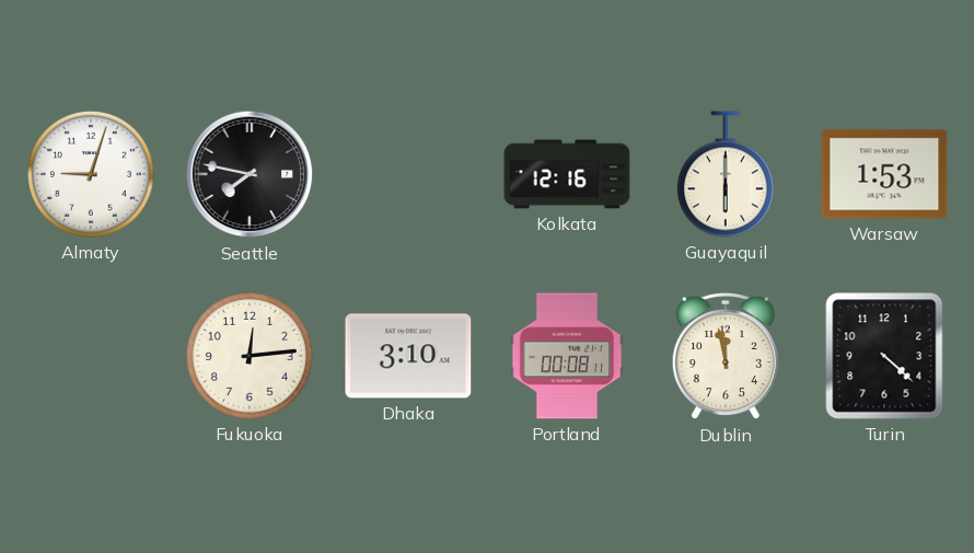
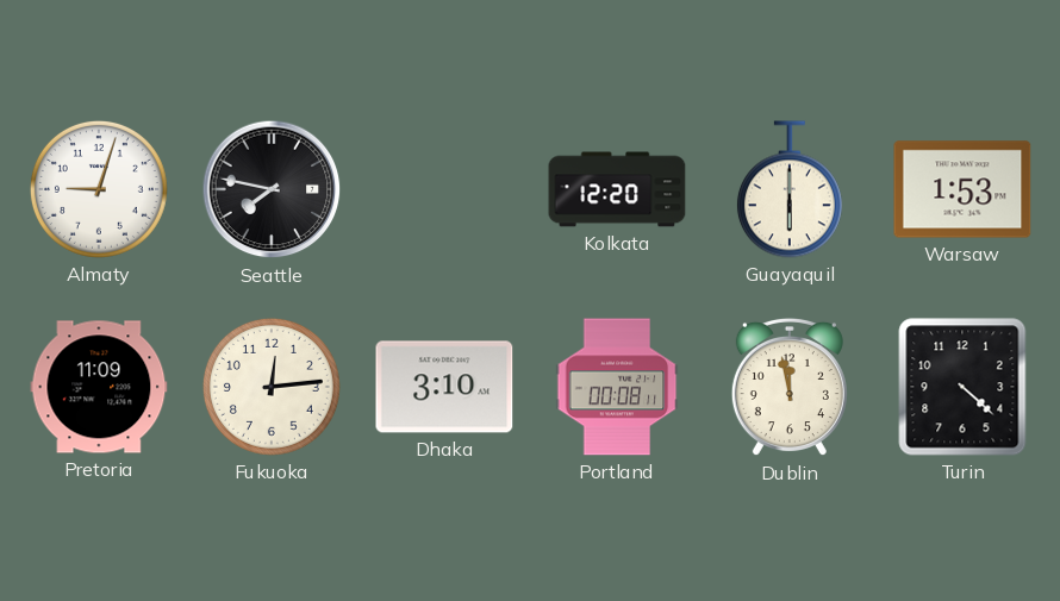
Kolkata: 12:16 -> 12:20
Pretoria: none -> 11:09
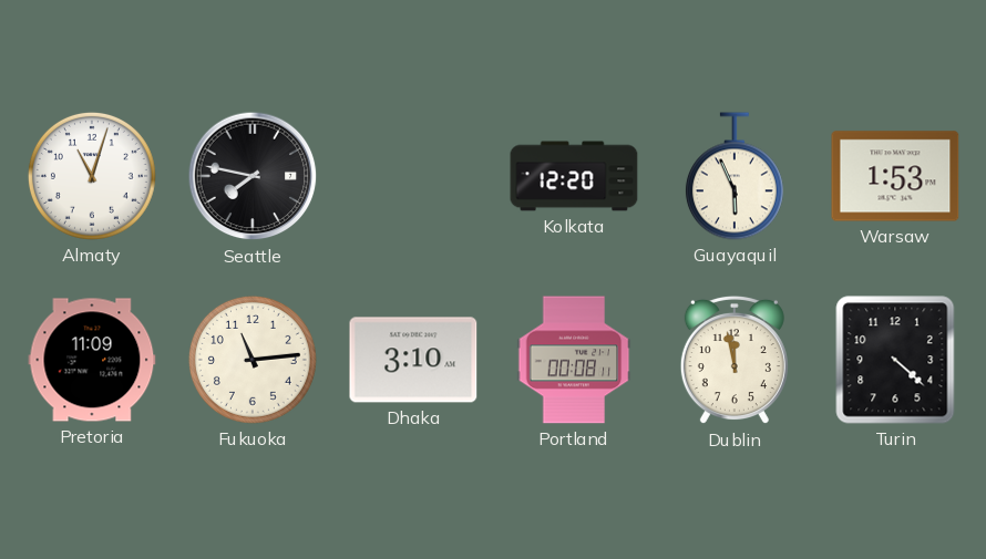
Almaty: 9:03 -> 11:03
Guayaquil: 6:00 -> 5:56
Fukuoka: 12:14 -> 11:14
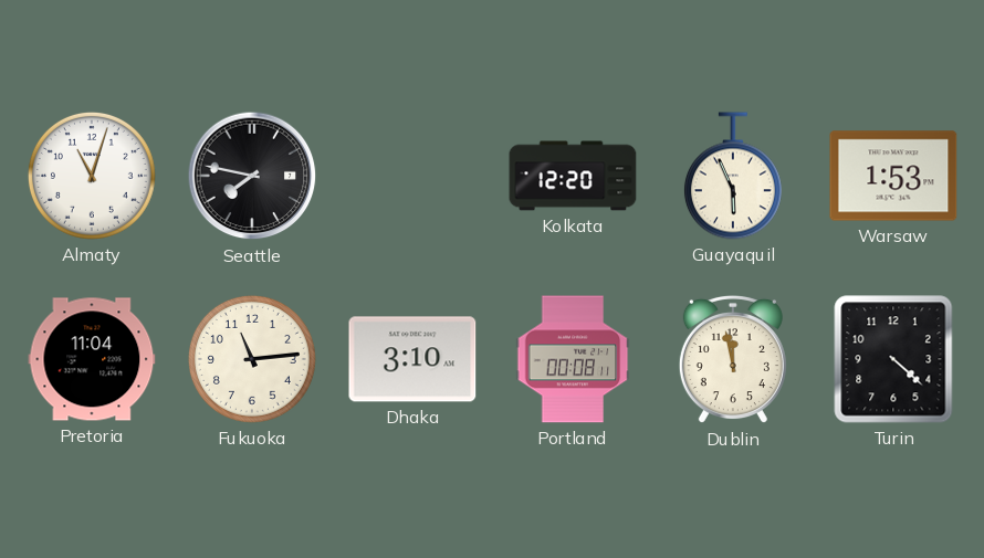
Pretoria: 11:09 -> 11:04
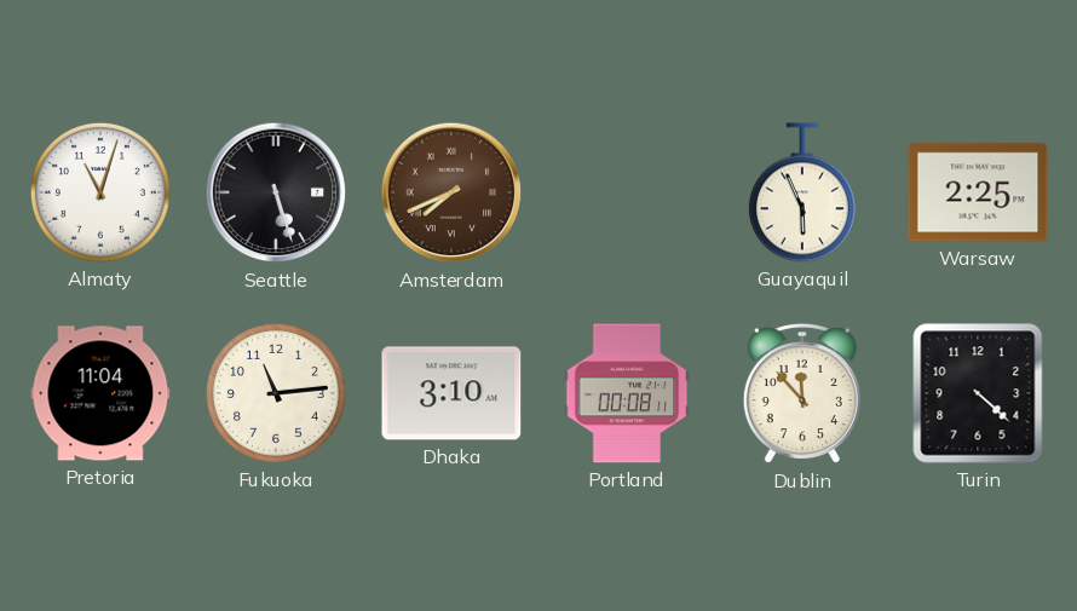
Seattle: 7:47 -> 5:27
Amsterdam: none -> 7:41
Kolkata: 12:20 -> none
Warsaw: 1:53 -> 2:25
Dublin: 11:58 -> 11:53
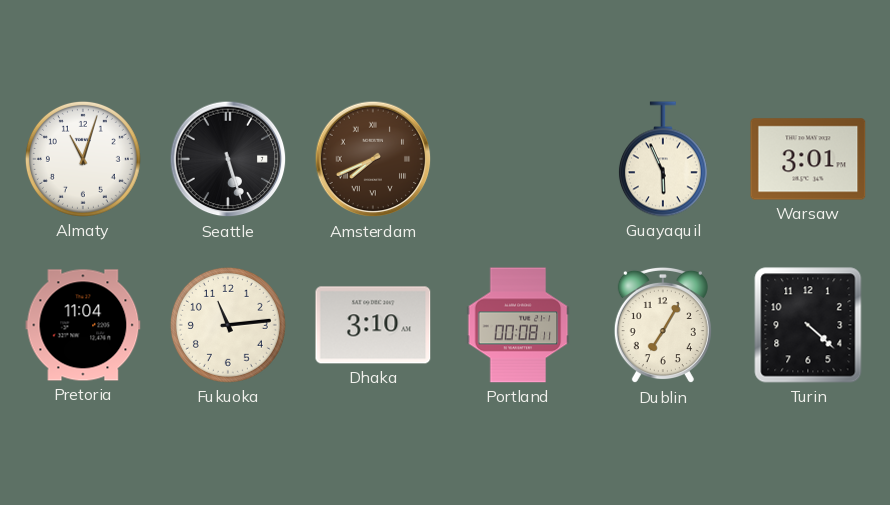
Warsaw: 2:25 -> 3:01
Dublin: 11:53 -> 7:05
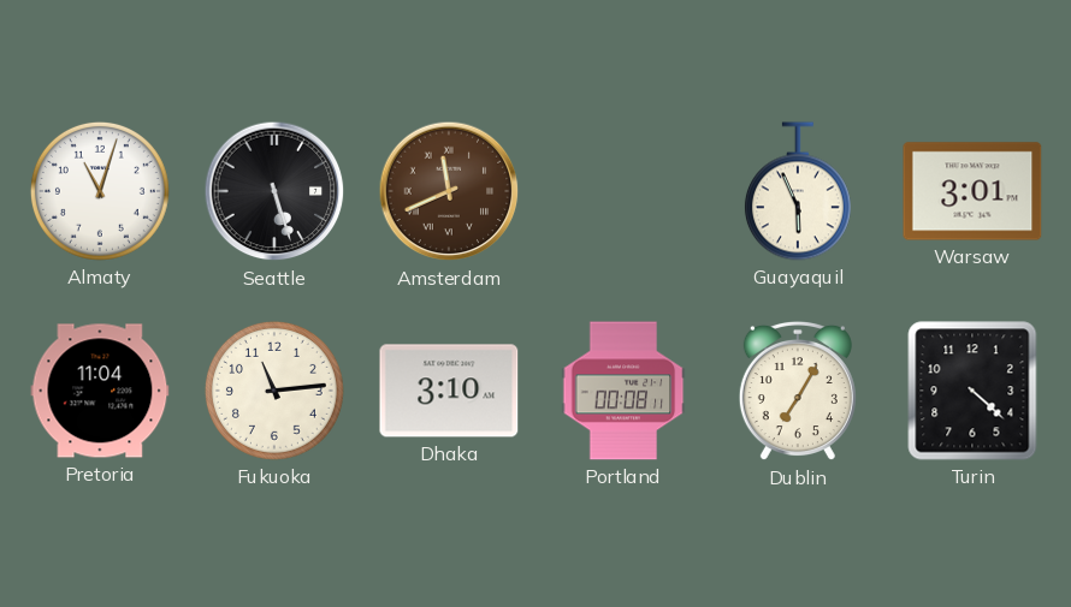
Amsterdam: 7:41 -> 11:41
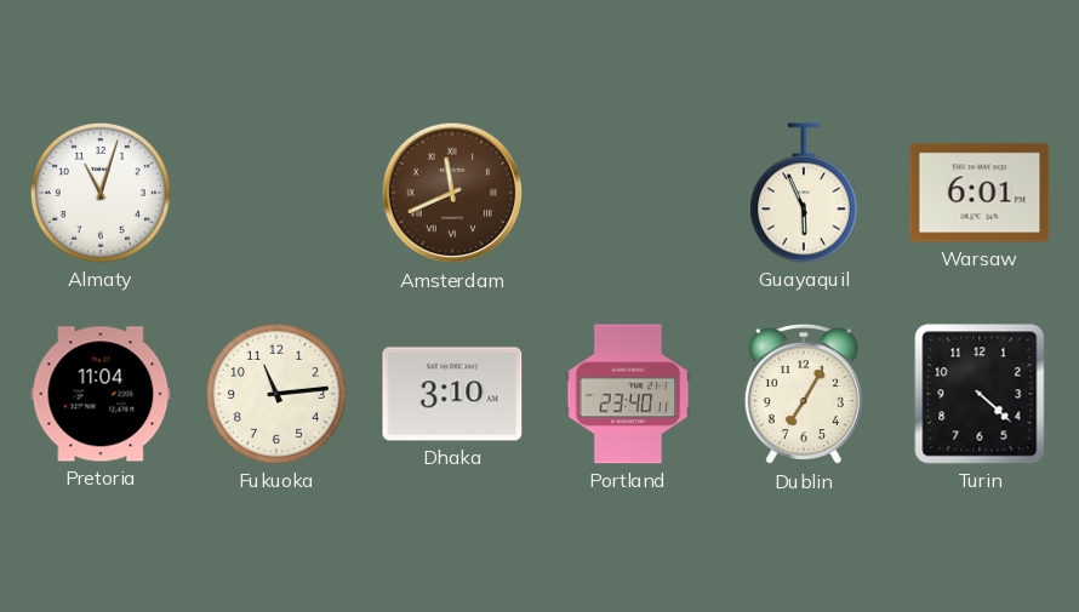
Seattle: 5:27 -> none
Warsaw: 3:01 -> 6:01
Portland: 00:08 -> 23:40
